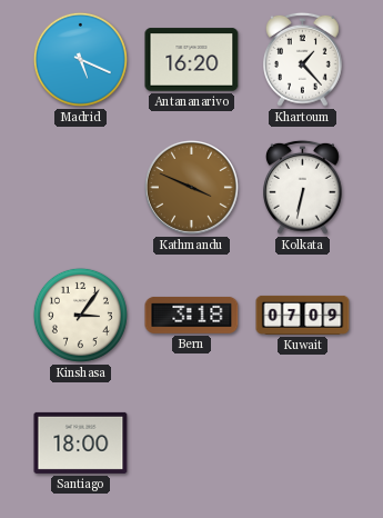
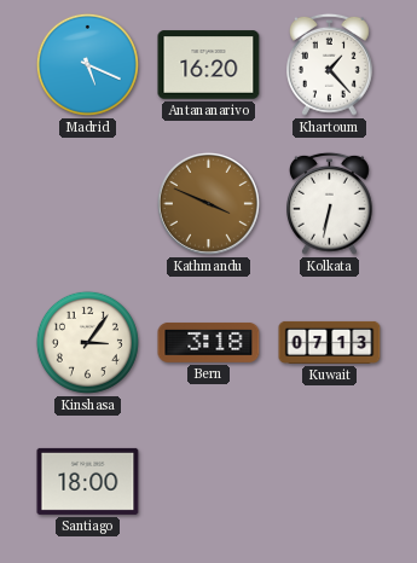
Kuwait: 07:09 -> 07:13
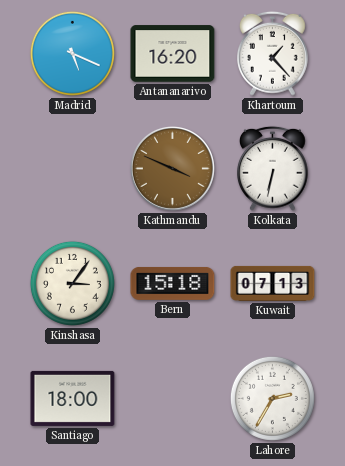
Bern: 3:18 -> 15:18
Lahore: none -> 2:35
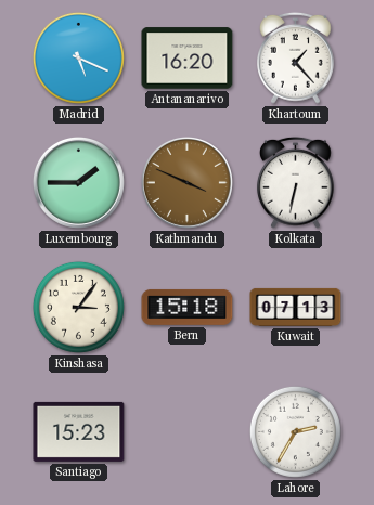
Luxembourg: none -> 1:45
Santiago: 18:00 -> 15:23
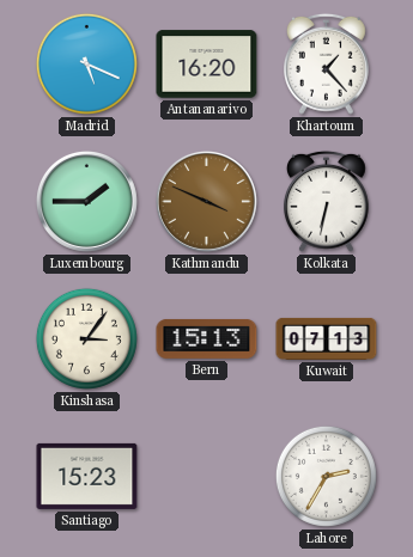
Bern: 15:18 -> 15:13
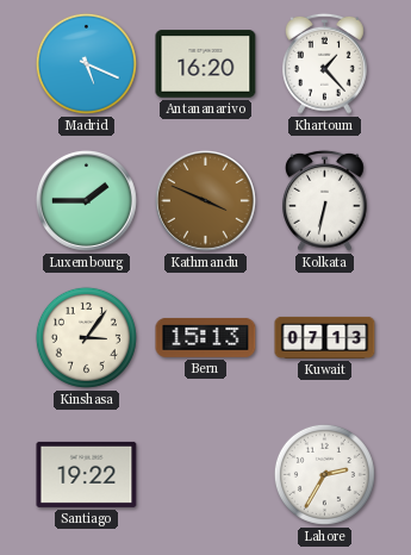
Santiago: 15:23 -> 19:22
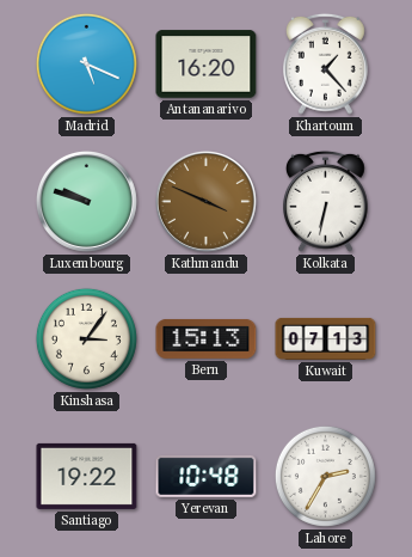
Luxembourg: 1:45 -> 9:48
Yerevan: none -> 10:48
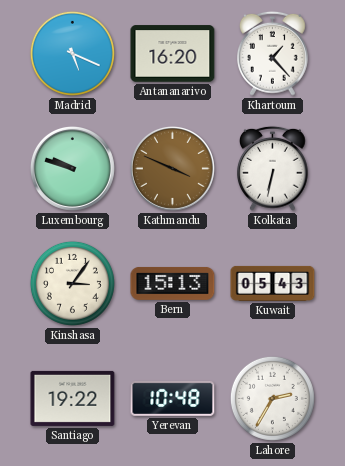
Kuwait: 07:13 -> 05:43
